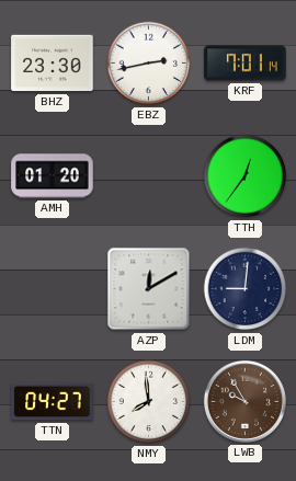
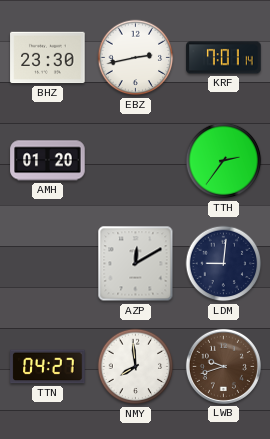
TTH: 12:36 -> 2:36
LWB: 9:55 -> 9:42
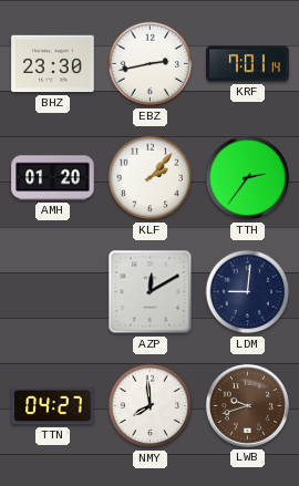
KLF: none -> 2:07
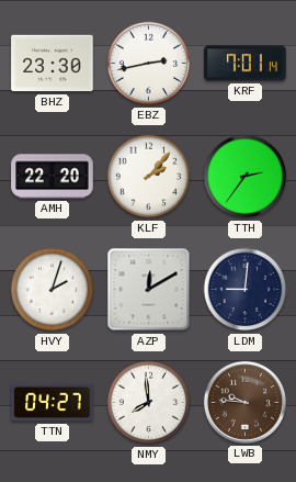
AMH: 01:20 -> 22:20
HVY: none -> 2:03
LWB: 9:42 -> 9:46
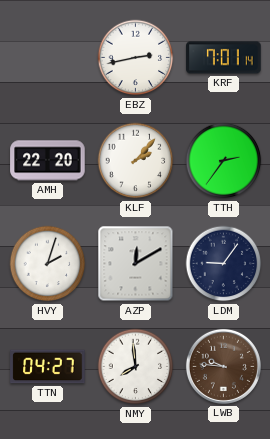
BHZ: 23:30 -> none
LDM: 9:01 -> 9:06
